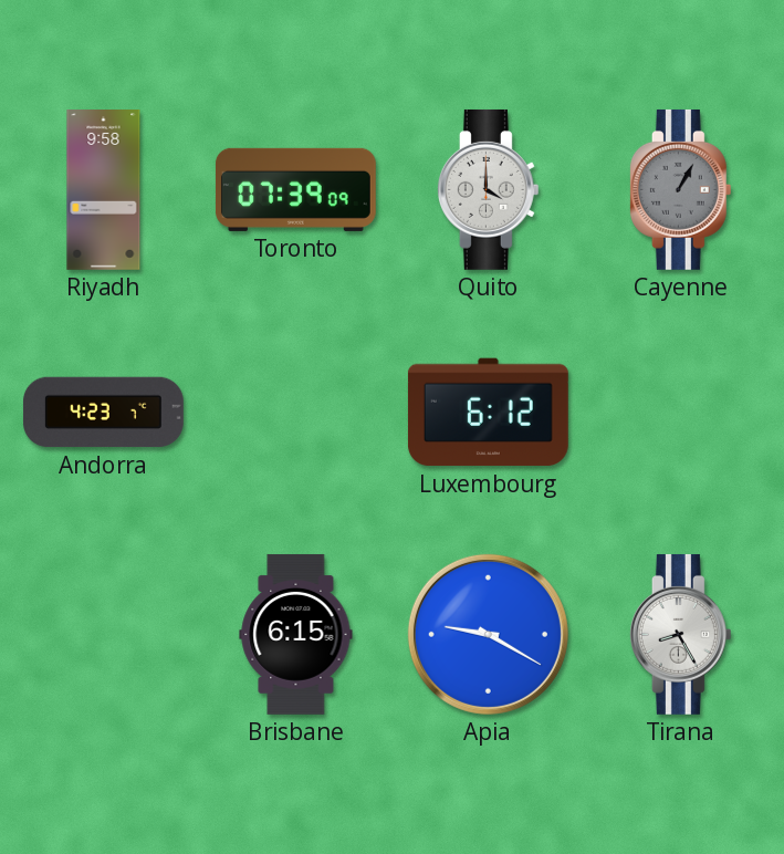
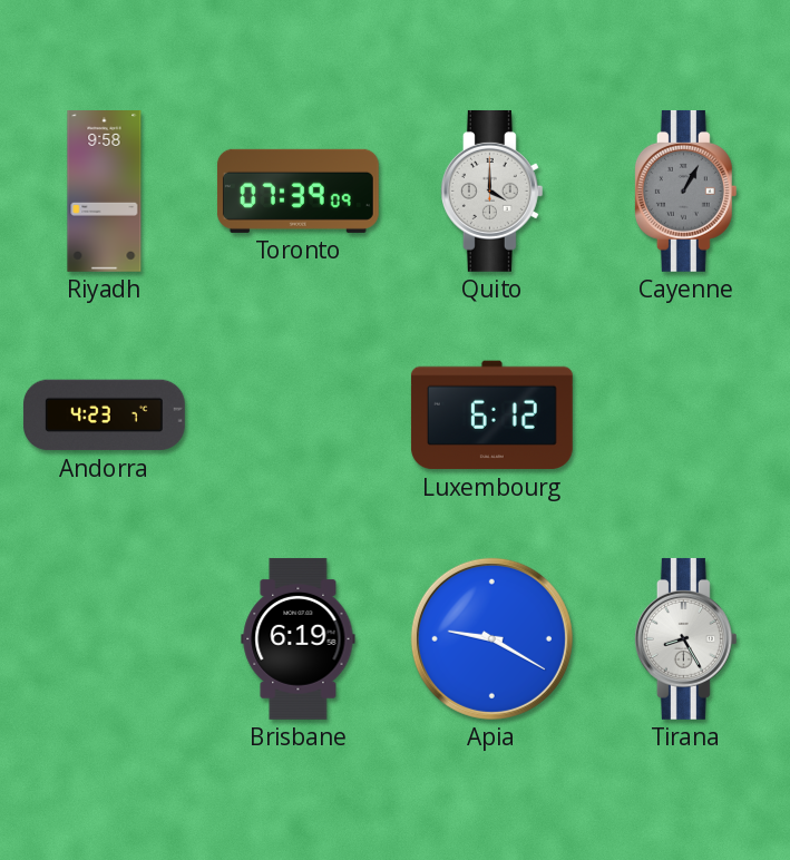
Brisbane: 6:15 -> 6:19
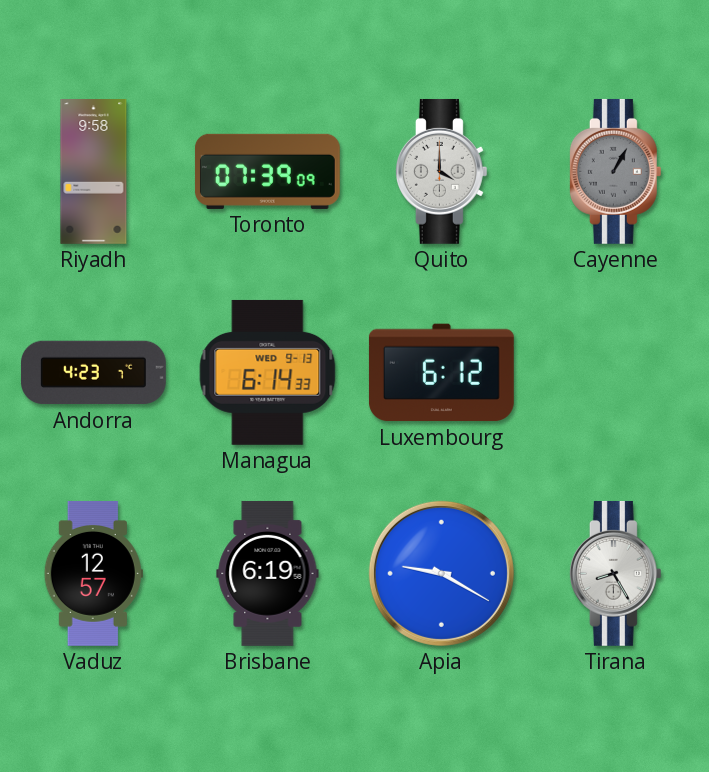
Managua: none -> 6:14
Vaduz: none -> 12:57
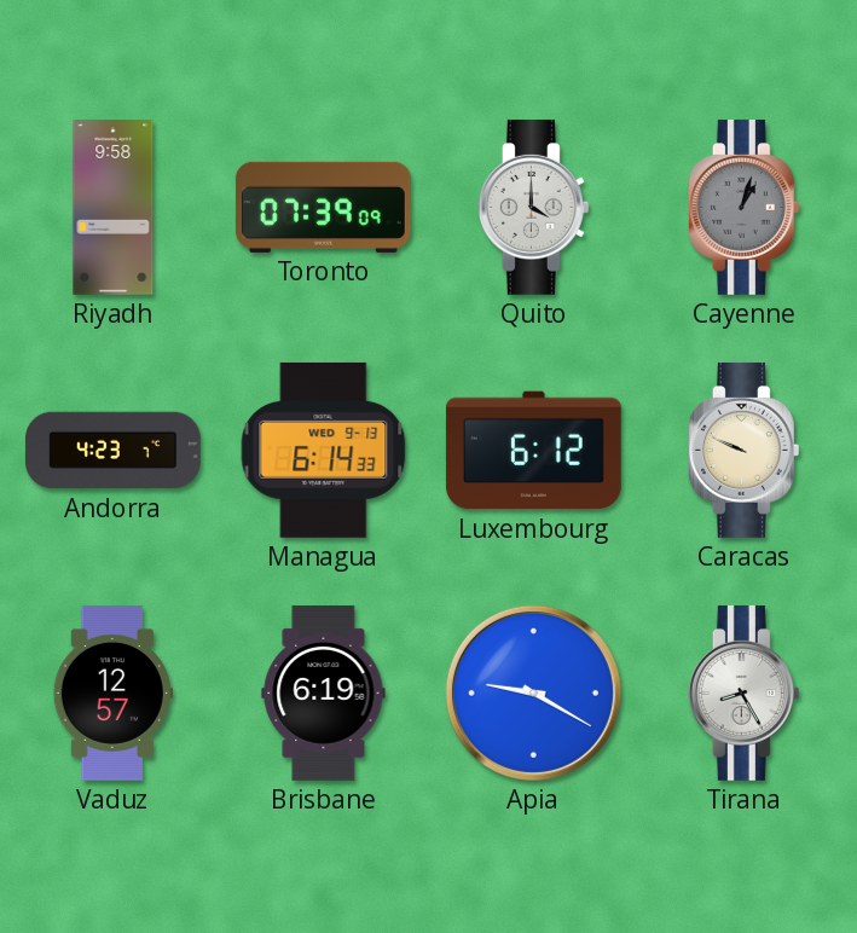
Cayenne: 1:05 -> 1:03
Caracas: none -> 9:49
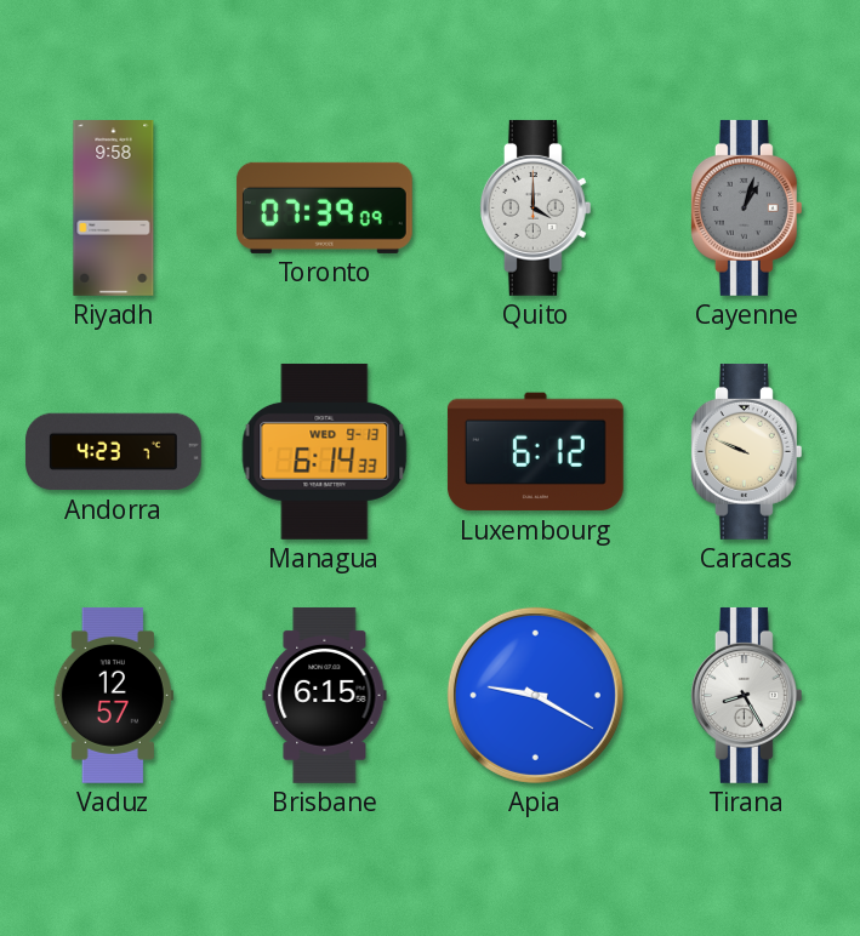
Brisbane: 6:19 -> 6:15
